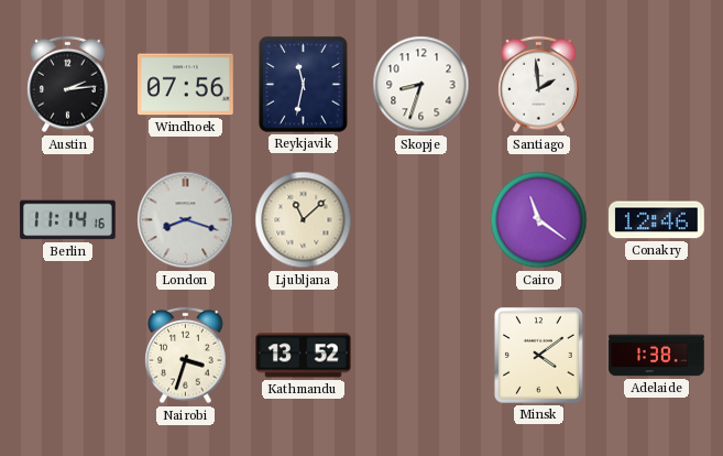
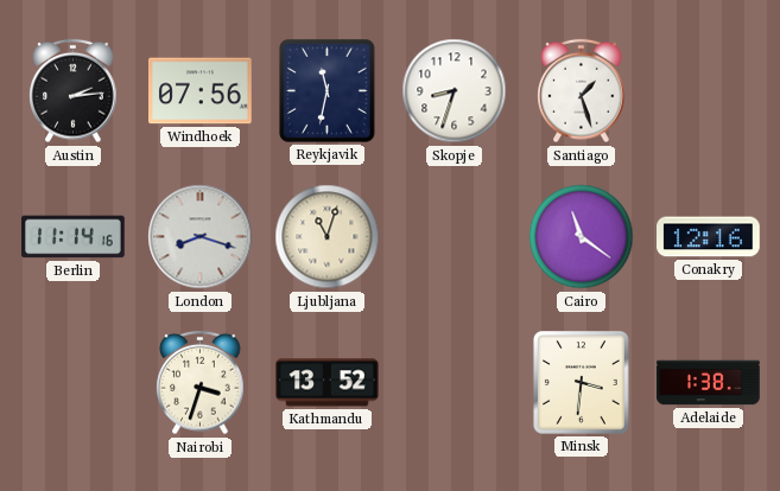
Santiago: 1:59 -> 1:27
Ljubljana: 11:08 -> 11:03
Conakry: 12:46 -> 12:16
Minsk: 4:09 -> 3:31
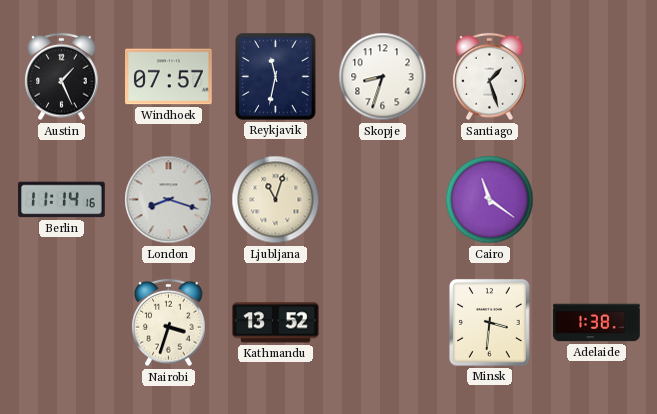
Austin: 2:14 -> 1:26
Windhoek: 07:56 -> 07:57
Conakry: 12:16 -> none
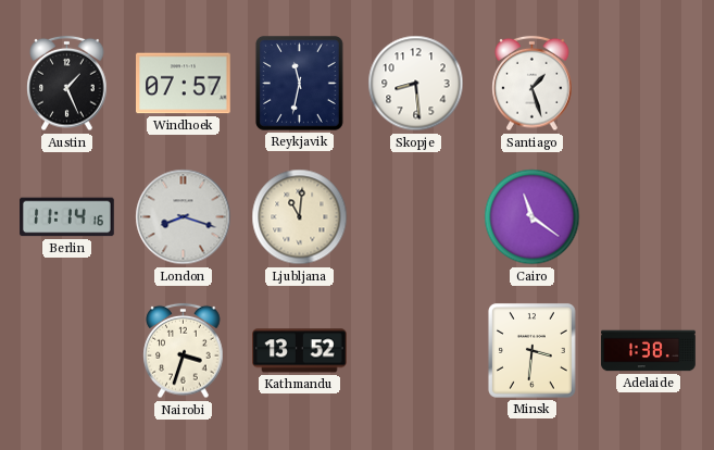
Skopje: 8:33 -> 8:29
Ljubljana: 11:03 -> 11:01
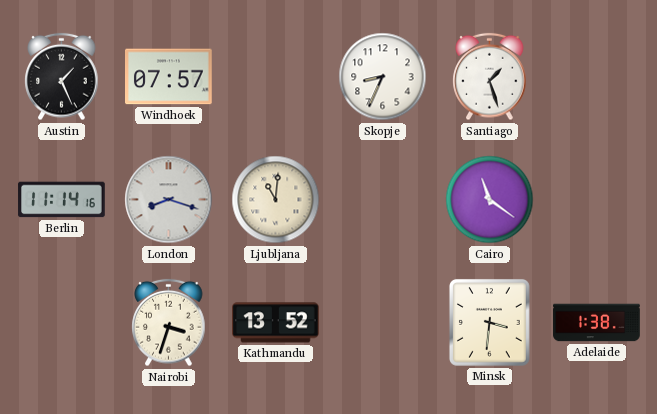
Reykjavik: 11:32 -> none
Skopje: 8:29 -> 8:34
